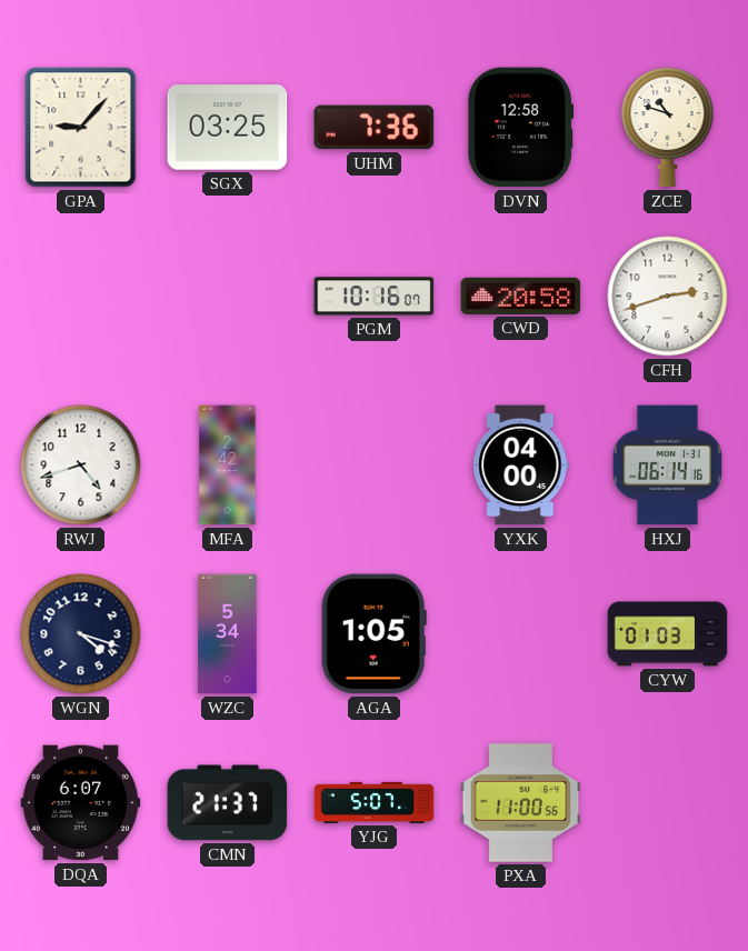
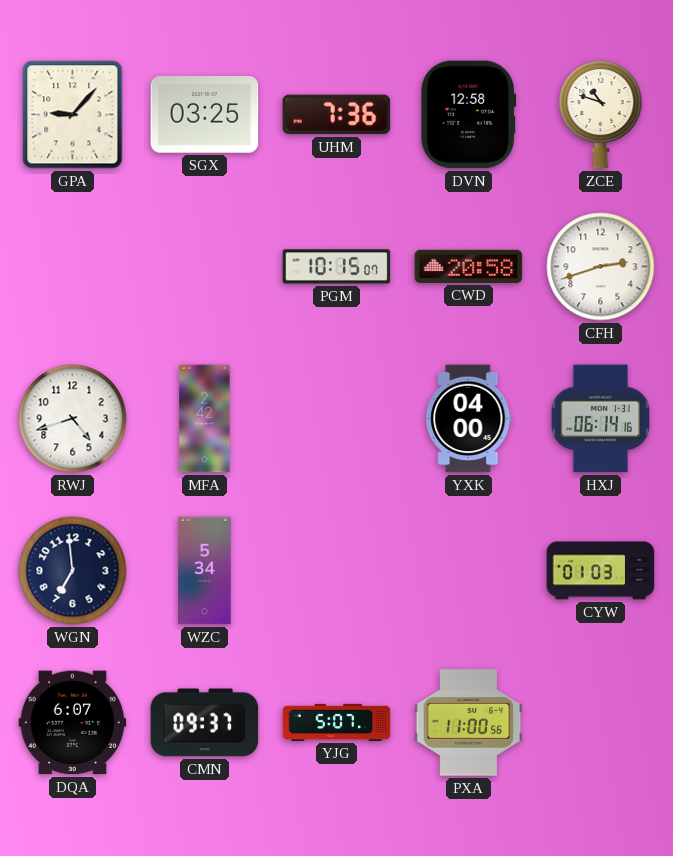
PGM: 10:16 -> 10:15
WGN: 4:18 -> 6:59
AGA: 1:05 -> none
CMN: 21:37 -> 09:37
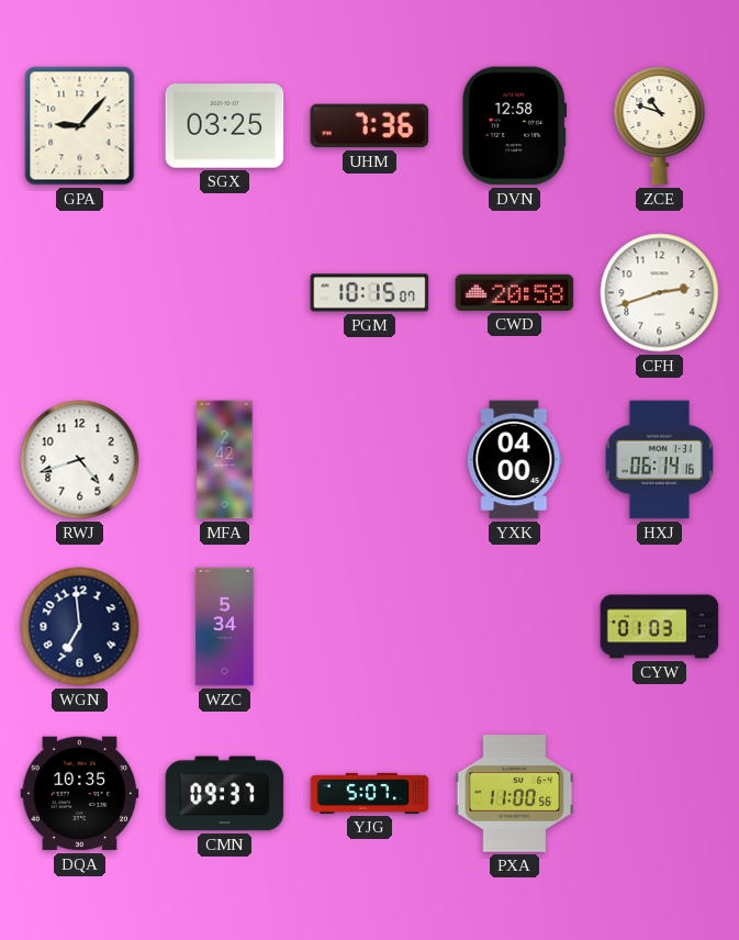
DQA: 6:07 -> 10:35
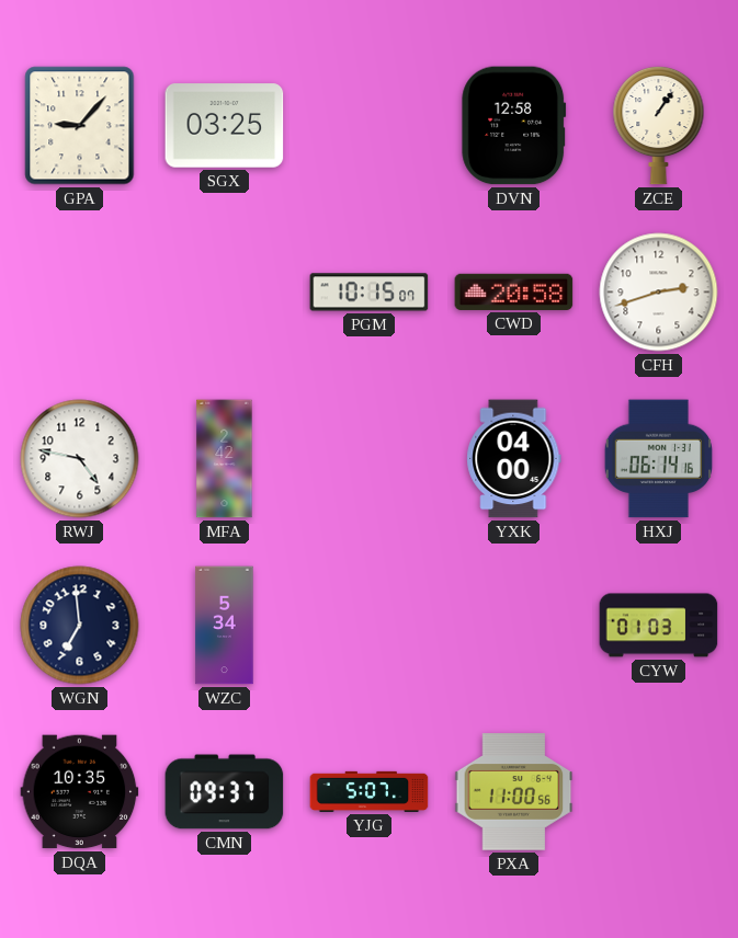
UHM: 7:36 -> none
ZCE: 10:48 -> 1:06
RWJ: 4:42 -> 4:47
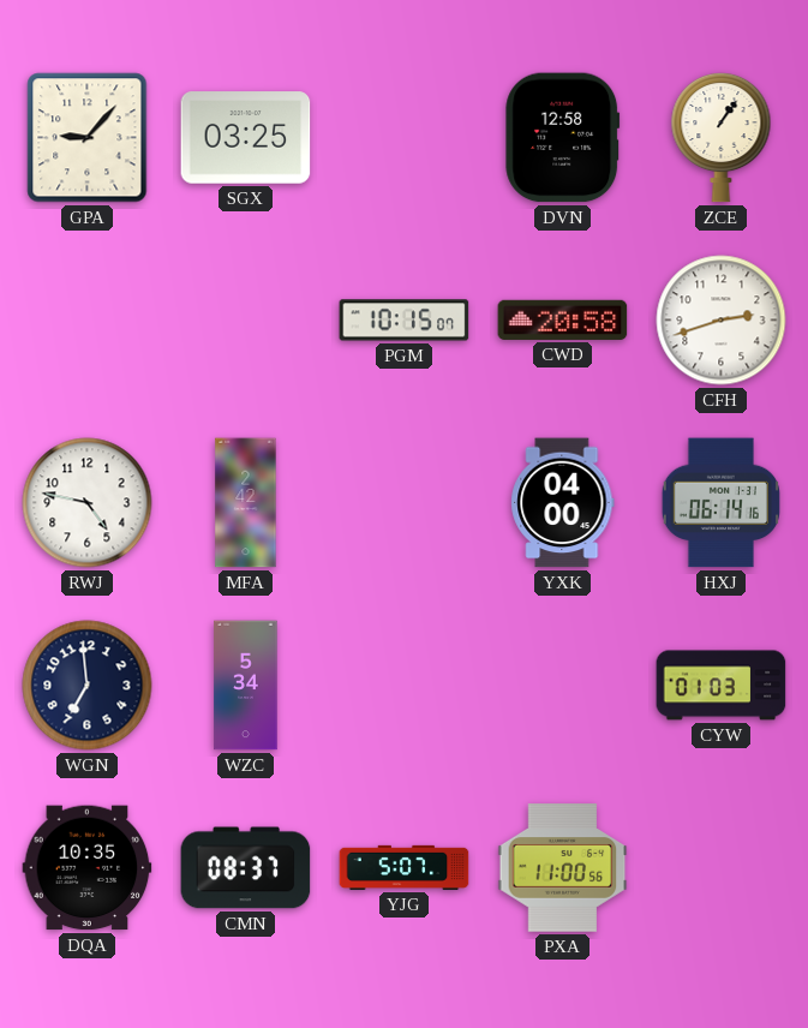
CMN: 09:37 -> 08:37
